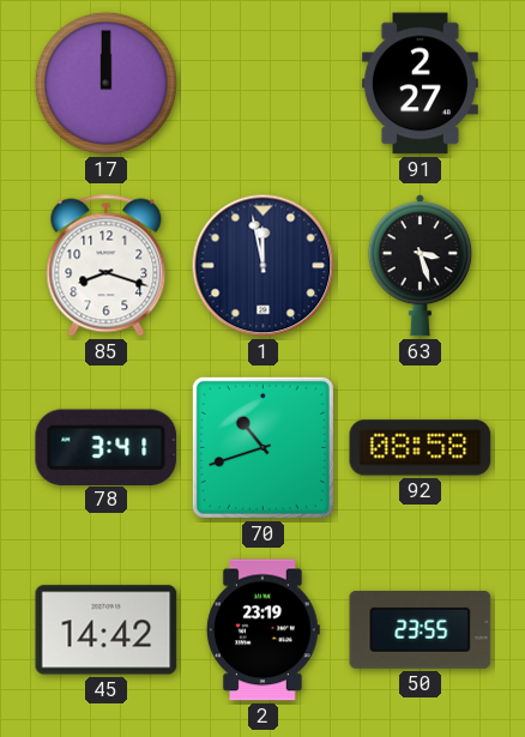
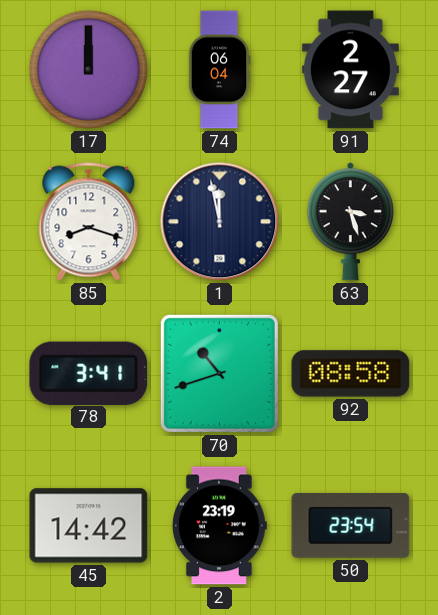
74: none -> 06:04
50: 23:55 -> 23:54
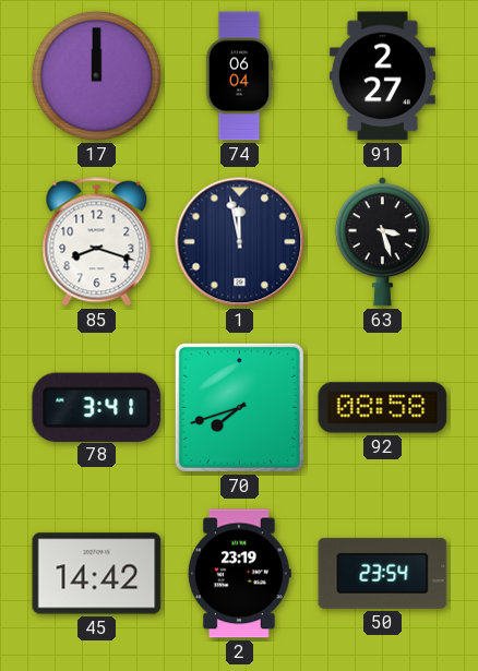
70: 10:42 -> 7:42
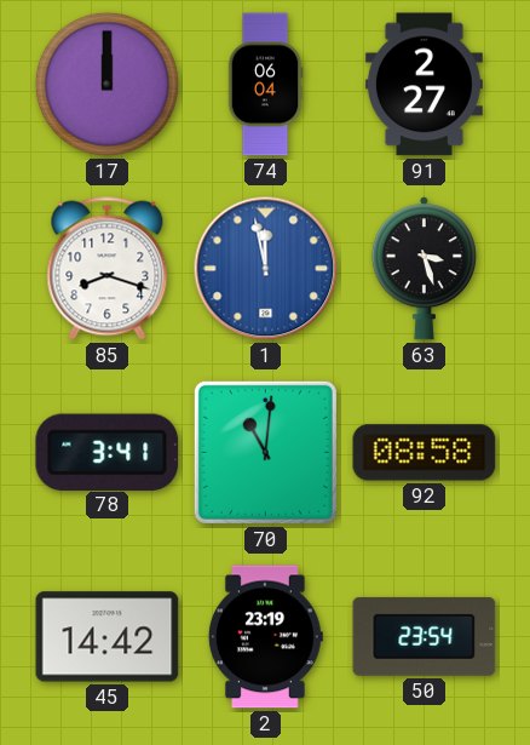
1 dial: navy -> blue
70: 7:42 -> 11:01
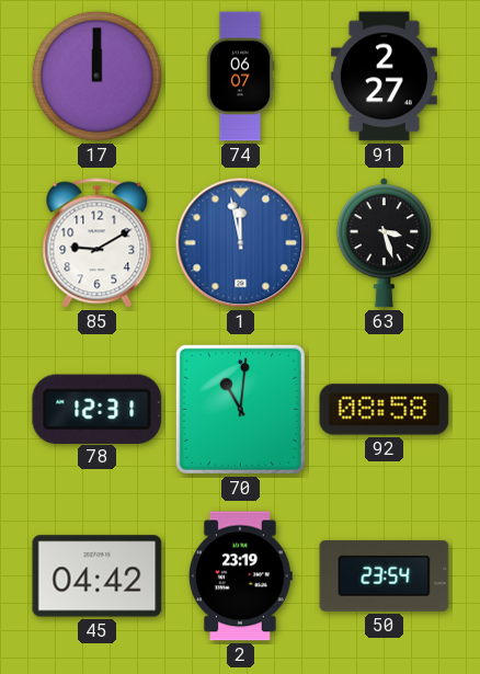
74: 06:04 -> 06:07
85: 8:18 -> 9:10
78: 3:41 -> 12:31
45: 14:42 -> 04:42
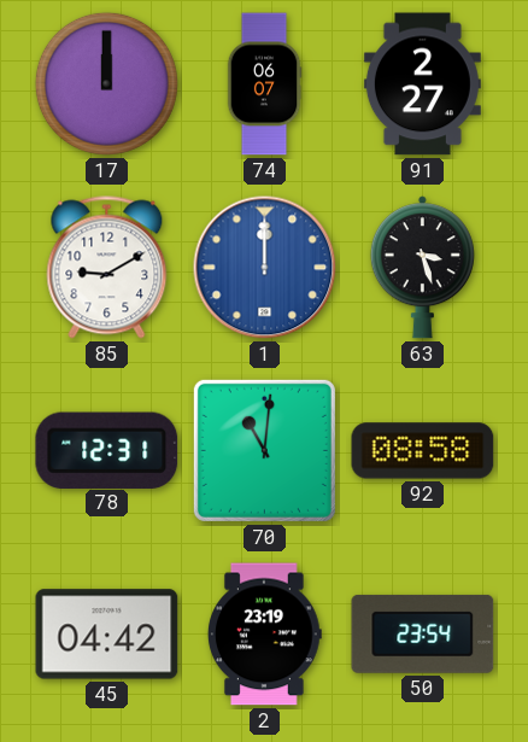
1: 11:58 -> 12:00
